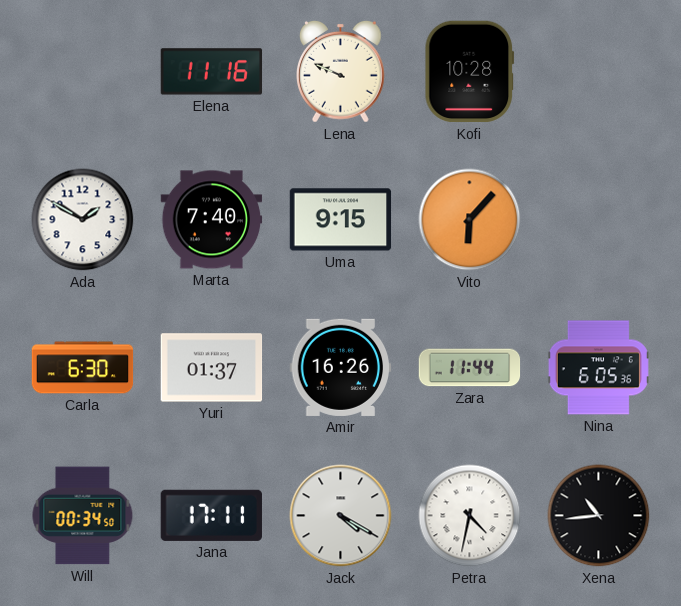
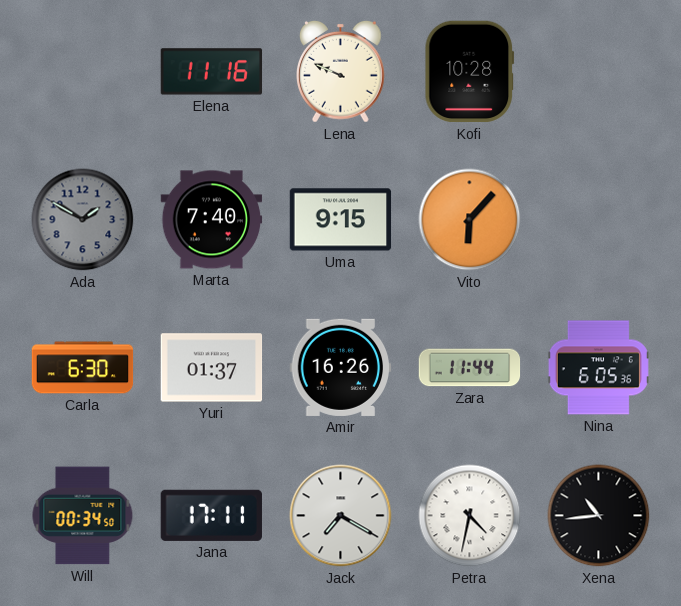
Ada dial: white -> grey
Jack: 4:20 -> 7:20
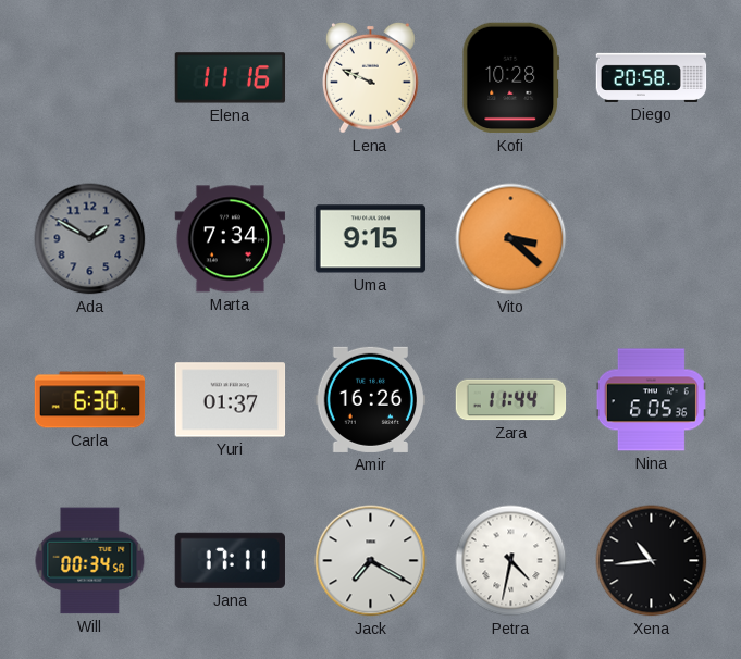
Diego: none -> 20:58
Marta: 7:40 -> 7:34
Vito: 6:07 -> 3:22
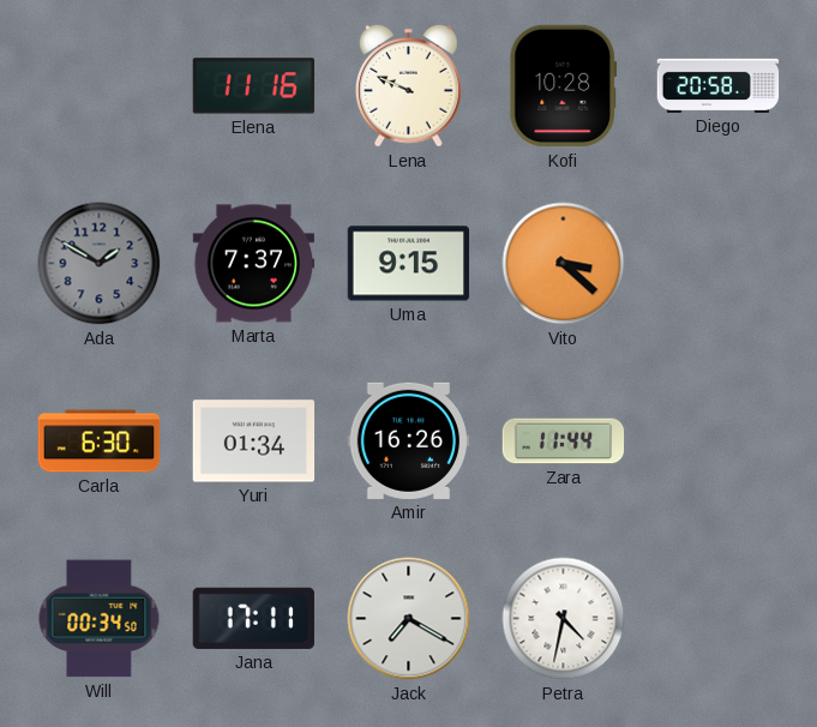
Marta: 7:34 -> 7:37
Yuri: 01:37 -> 01:34
Nina: 6:05 -> none
Xena: 10:44 -> none
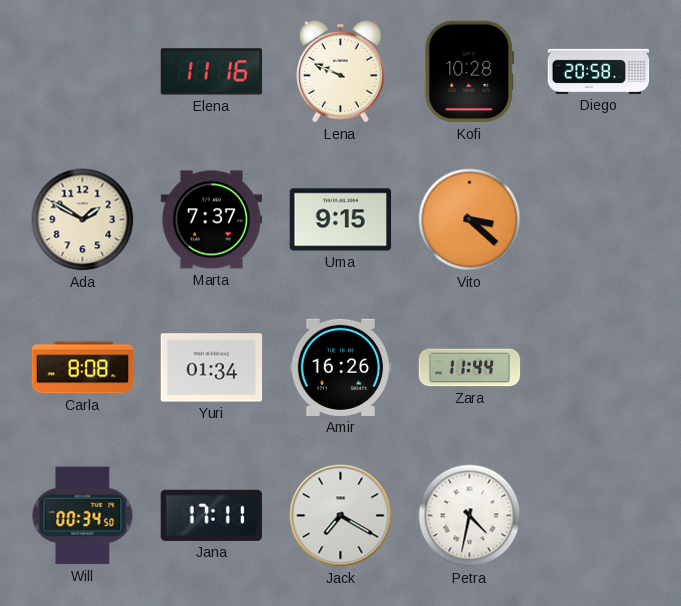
Ada dial: grey -> cream
Carla: 6:30 -> 8:08
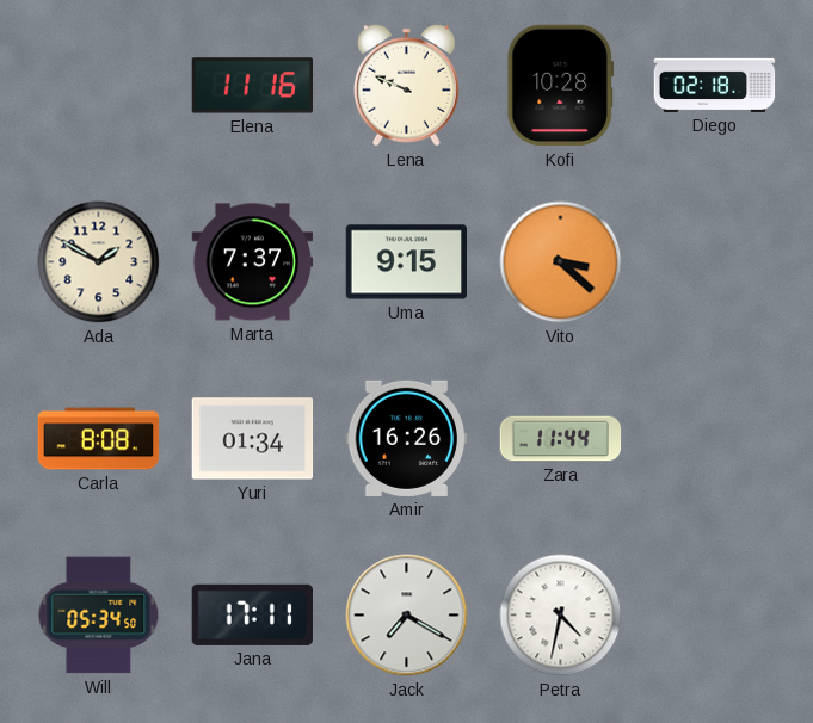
Diego: 20:58 -> 02:18
Will: 00:34 -> 05:34
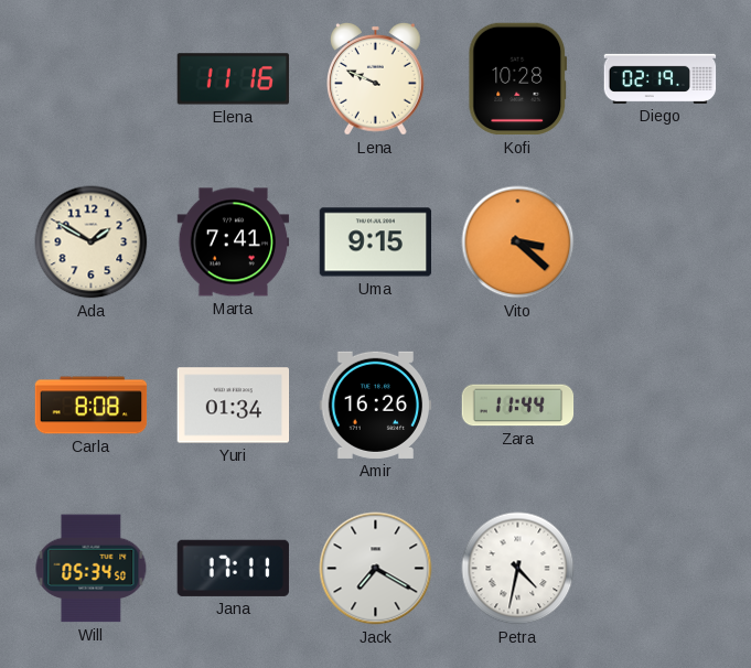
Diego: 02:18 -> 02:19
Marta: 7:37 -> 7:41
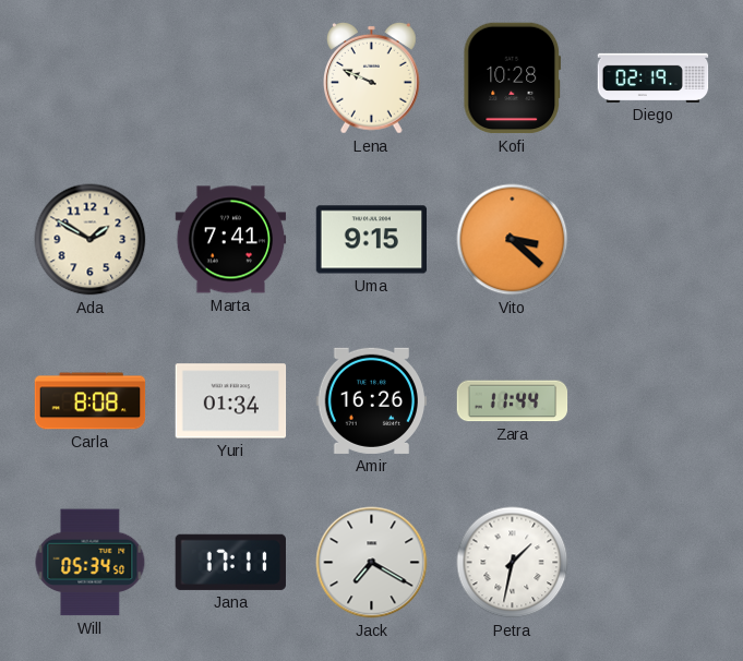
Elena: 11:16 -> none
Petra: 4:32 -> 1:32
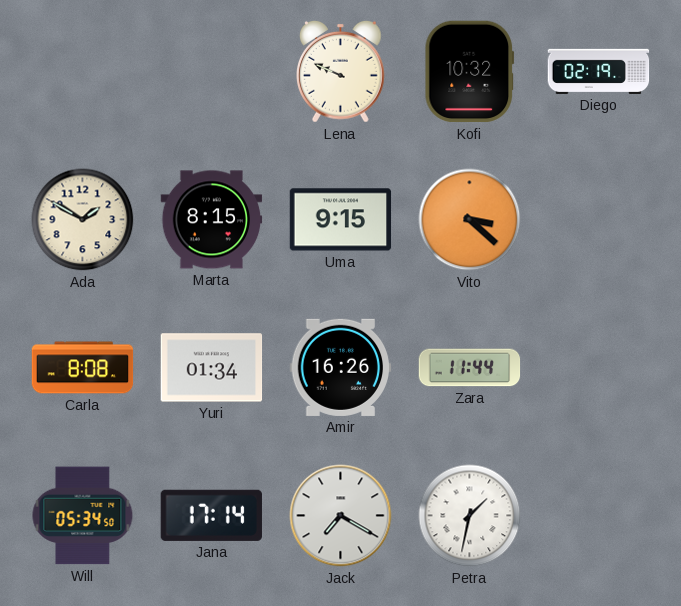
Kofi: 10:28 -> 10:32
Marta: 7:41 -> 8:15
Jana: 17:11 -> 17:14
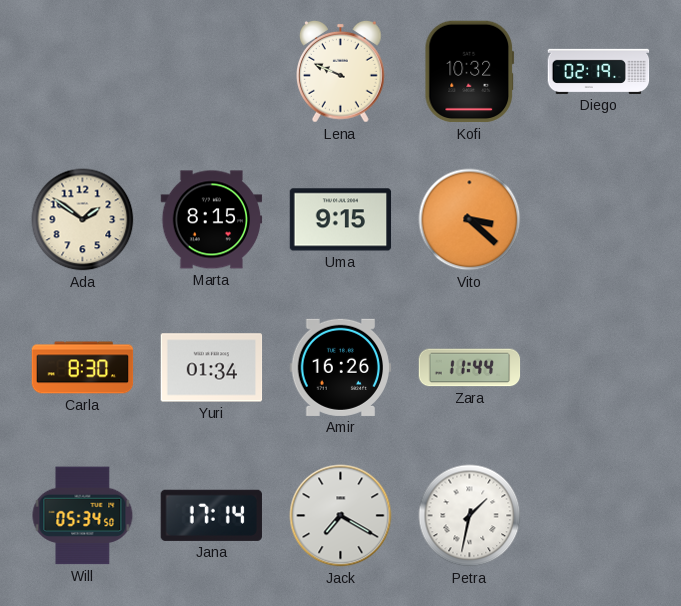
Ada: 1:50 -> 1:51
Carla: 8:08 -> 8:30
